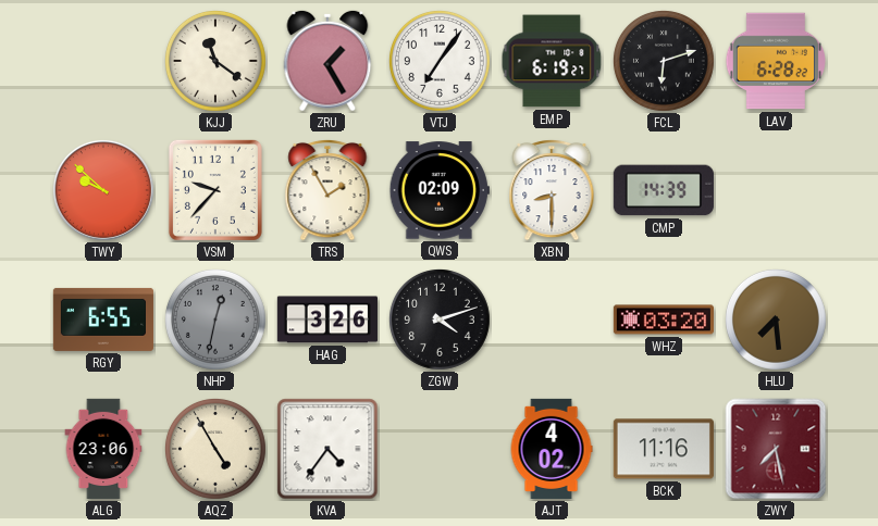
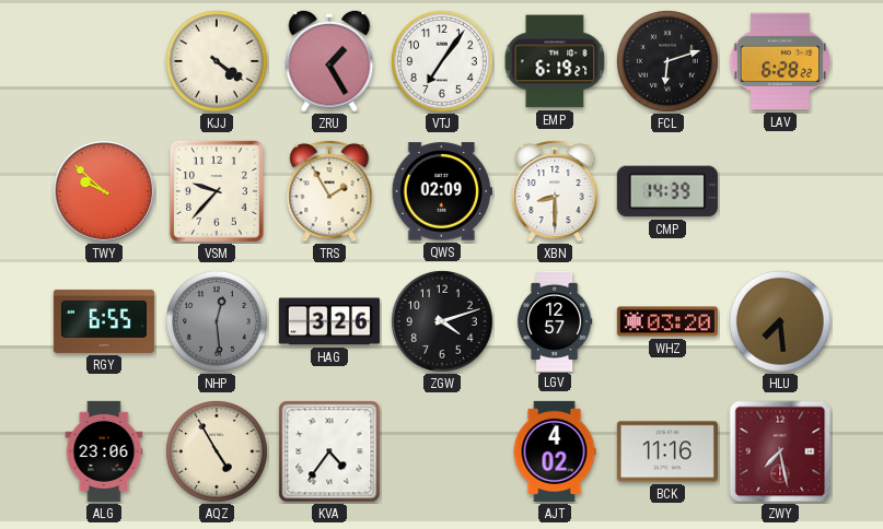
KJJ: 11:21 -> 4:21
NHP: 12:32 -> 12:29
LGV: none -> 12:57
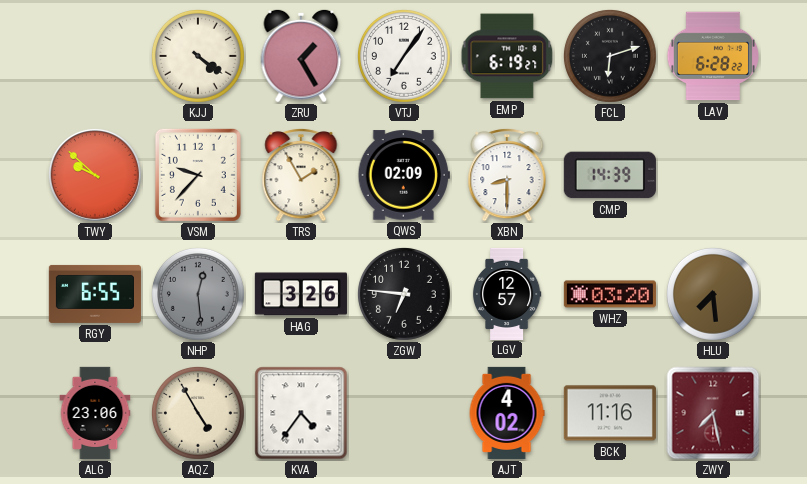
ZGW: 4:12 -> 6:46
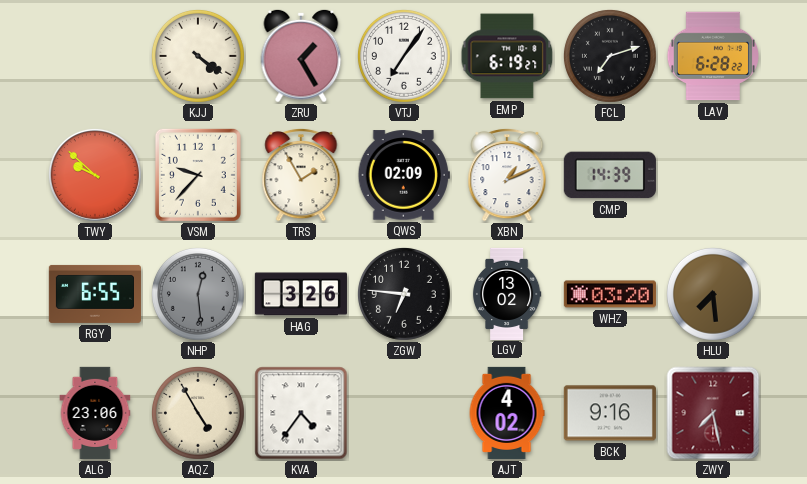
FCL: 6:12 -> 7:12
XBN: 8:30 -> 1:11
LGV: 12:57 -> 13:02
BCK: 11:16 -> 9:16
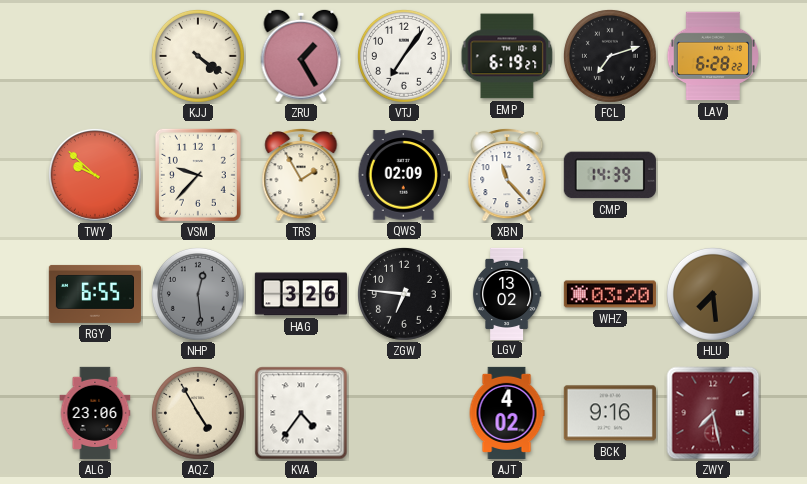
XBN: 1:11 -> 11:23
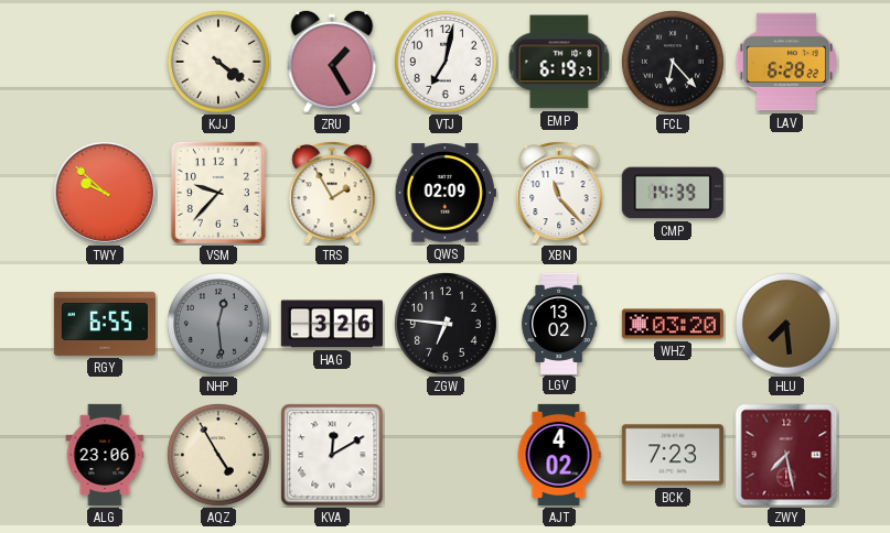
VTJ: 7:06 -> 7:02
FCL: 7:12 -> 6:23
KVA: 4:36 -> 12:10
BCK: 9:16 -> 7:23
